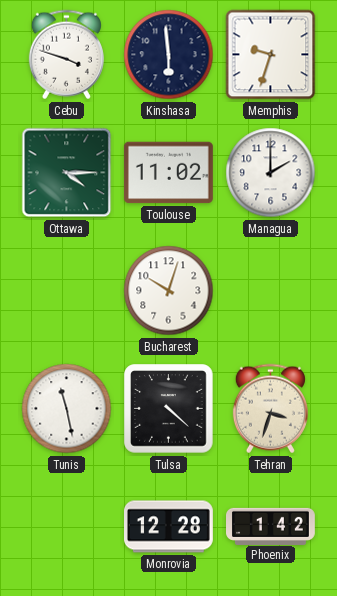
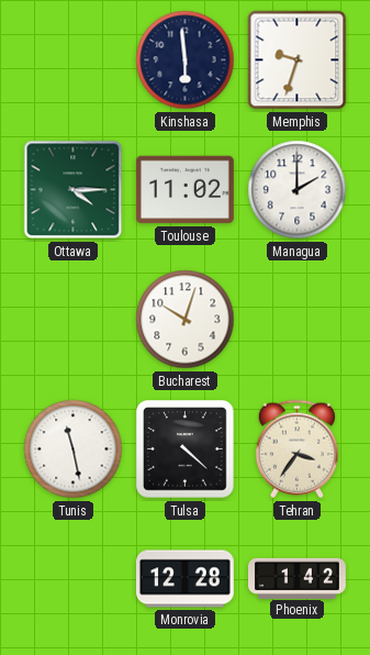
Cebu: 3:48 -> none
Tehran: 3:33 -> 3:36
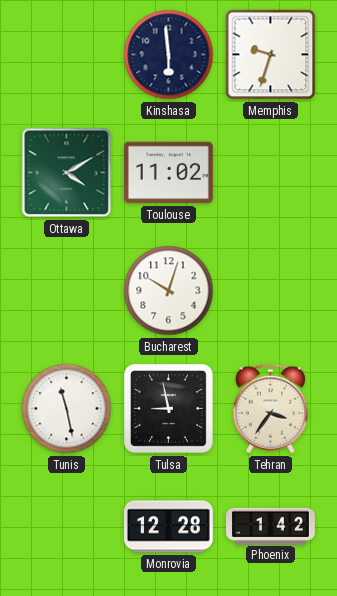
Ottawa: 4:15 -> 4:10
Managua: 2:00 -> none
Tulsa: 4:22 -> 8:58
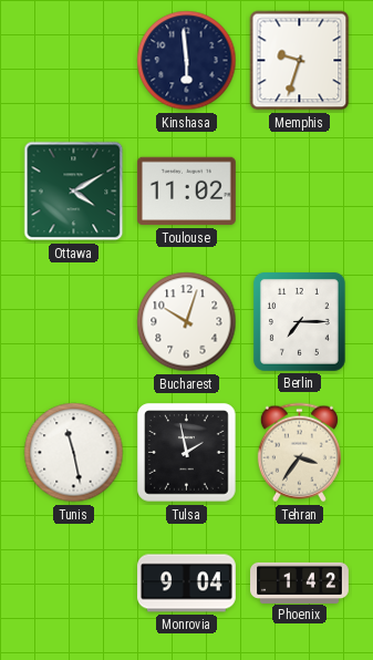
Berlin: none -> 7:15
Tulsa: 8:58 -> 1:58
Monrovia: 12:28 -> 9:04
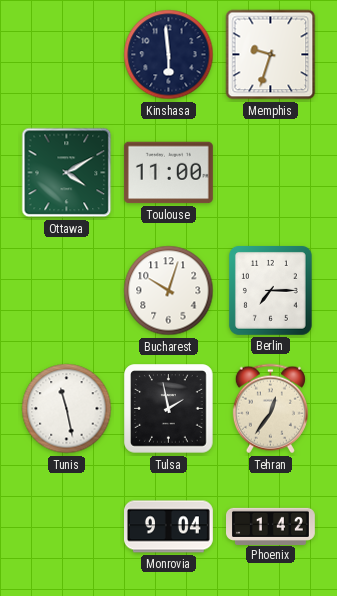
Toulouse: 11:02 -> 11:00
Tehran: 3:36 -> 12:36
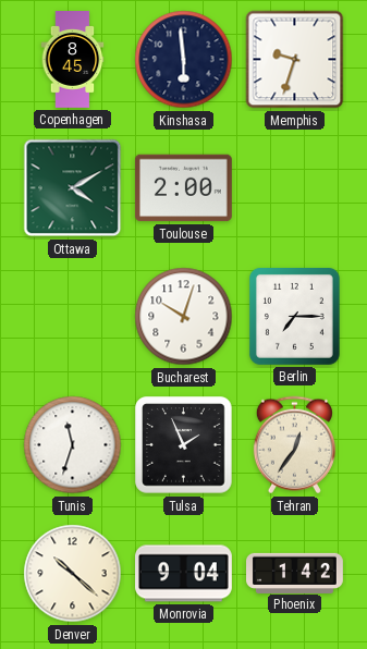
Copenhagen: none -> 8:45
Toulouse: 11:00 -> 2:00
Tunis: 11:28 -> 11:33
Tulsa: 1:58 -> 1:56
Denver: none -> 10:22
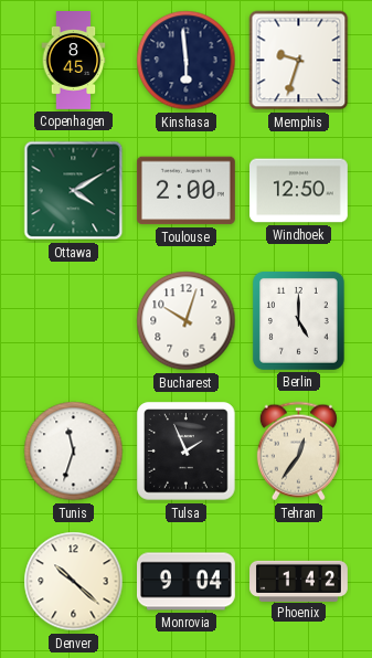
Windhoek: none -> 12:50
Berlin: 7:15 -> 5:00
